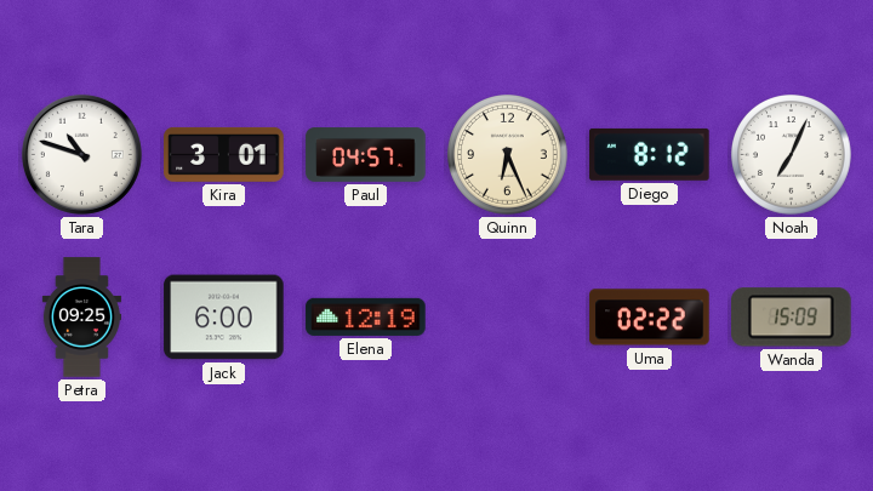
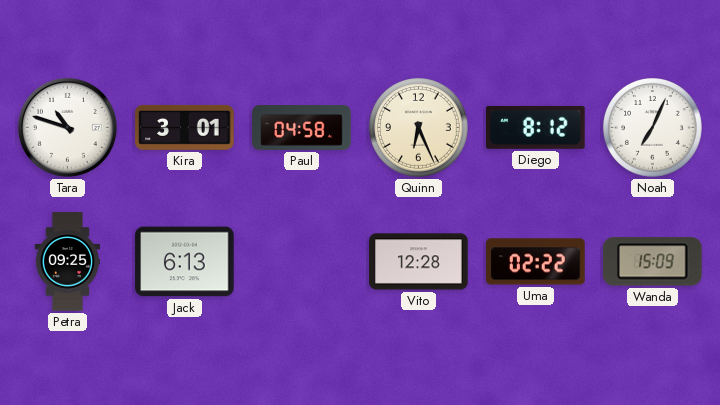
Paul: 04:57 -> 04:58
Jack: 6:00 -> 6:13
Elena: 12:19 -> none
Vito: none -> 12:28
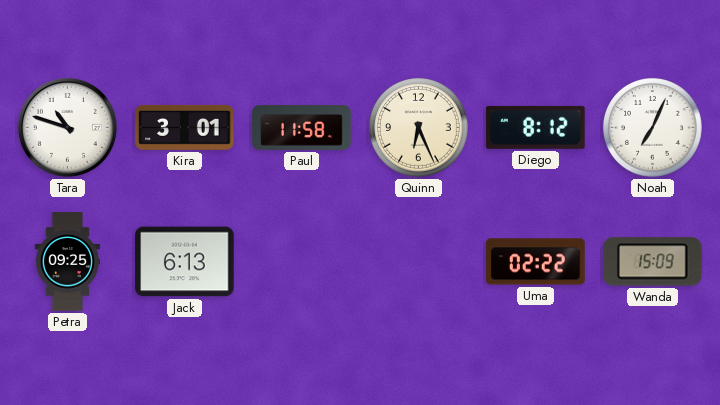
Paul: 04:58 -> 11:58
Vito: 12:28 -> none
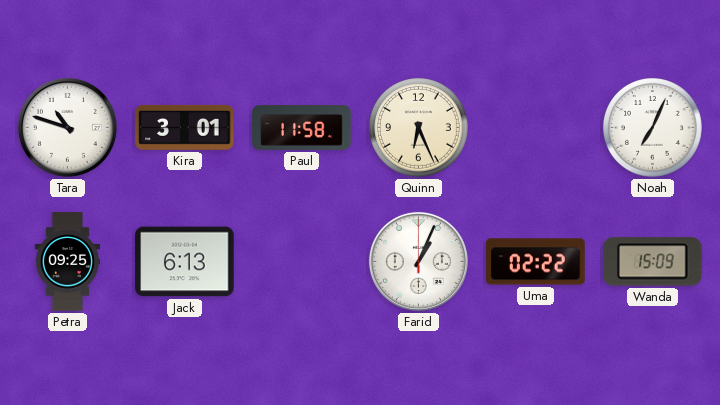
Diego: 8:12 -> none
Farid: none -> 1:04
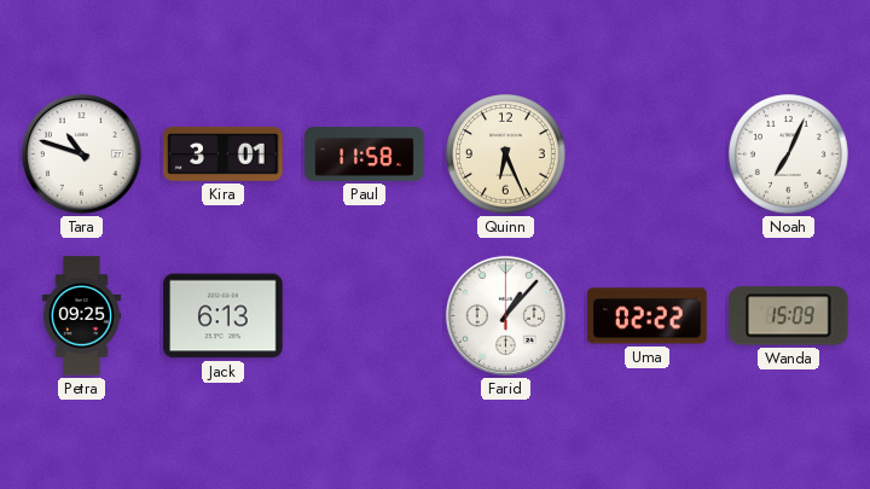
Farid: 1:04 -> 1:07
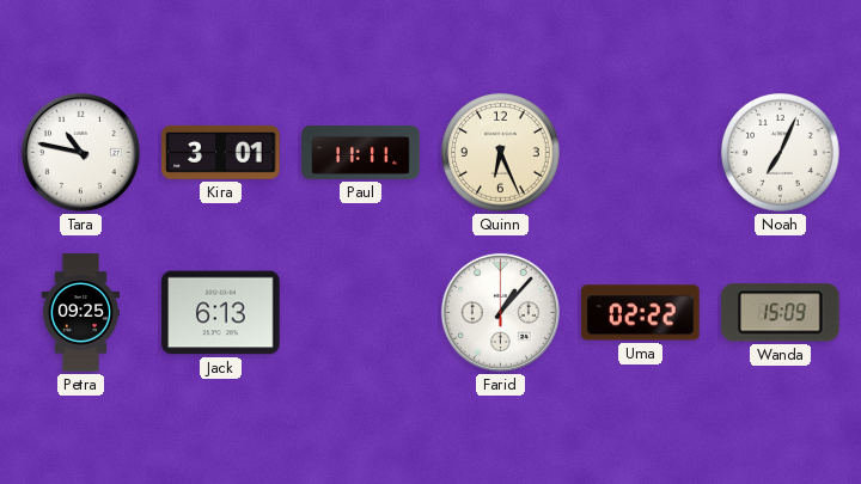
Tara: 10:48 -> 10:47
Paul: 11:58 -> 11:11
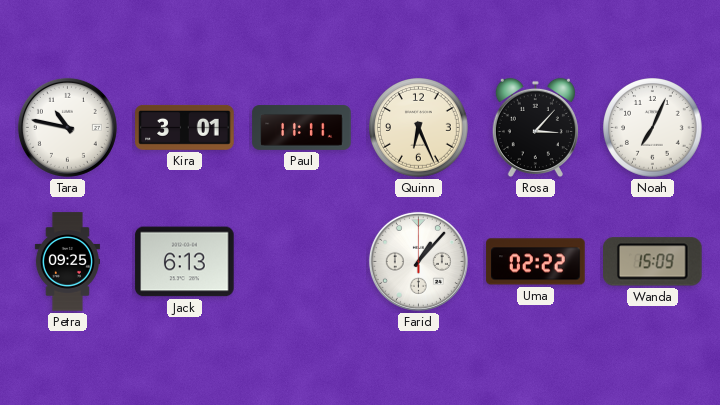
Rosa: none -> 3:07
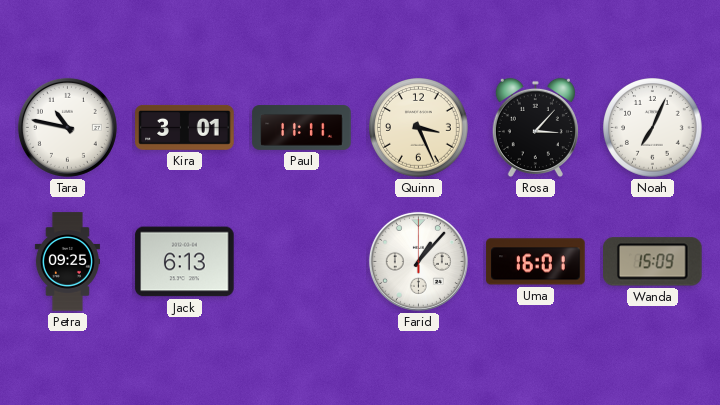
Quinn: 6:26 -> 3:26
Uma: 02:22 -> 16:01
